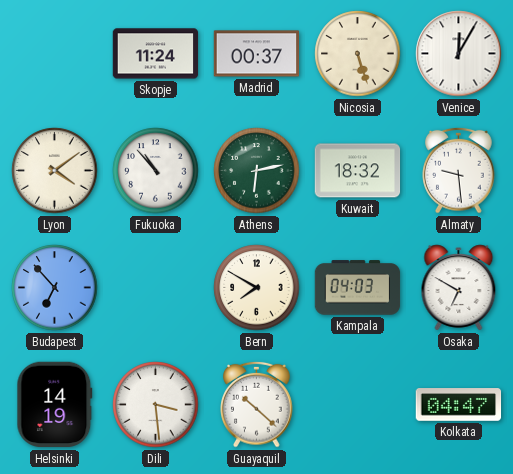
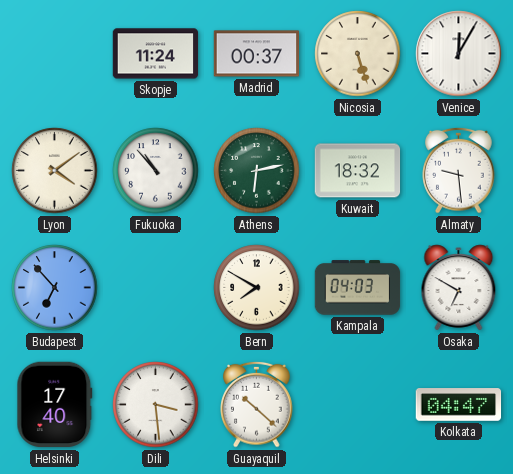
Helsinki: 14:19 -> 17:40
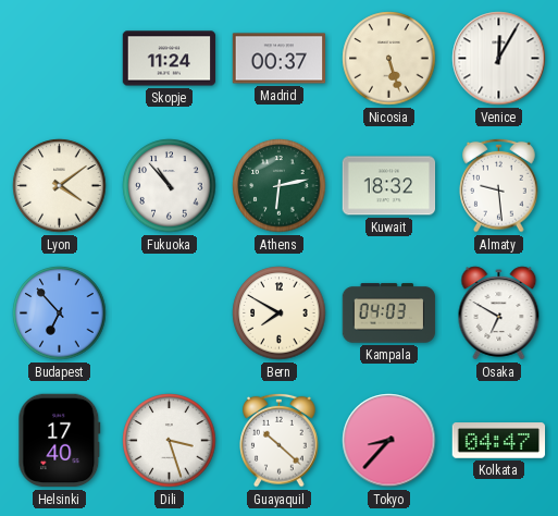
Dili: 3:29 -> 3:27
Tokyo: none -> 8:37
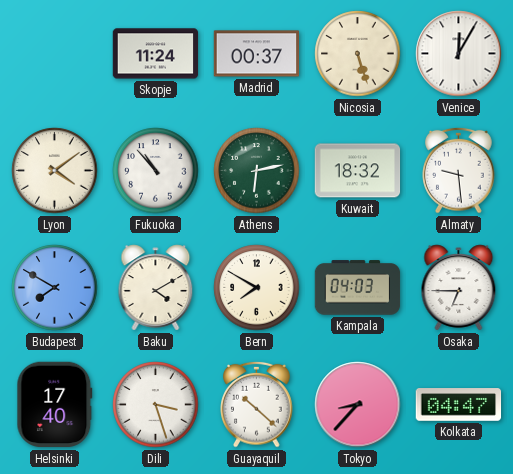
Budapest: 6:53 -> 7:50
Baku: none -> 4:10
Osaka: 6:50 -> 6:45
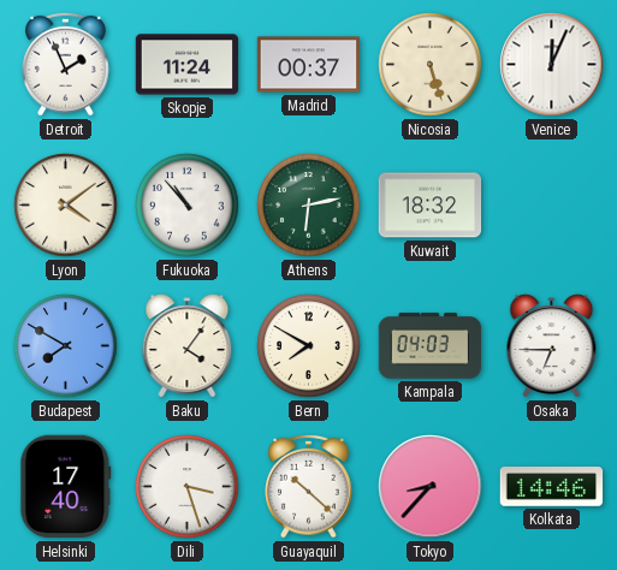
Detroit: none -> 1:56
Venice: 12:05 -> 12:04
Almaty: 9:29 -> none
Baku: 4:10 -> 4:06
Kolkata: 04:47 -> 14:46
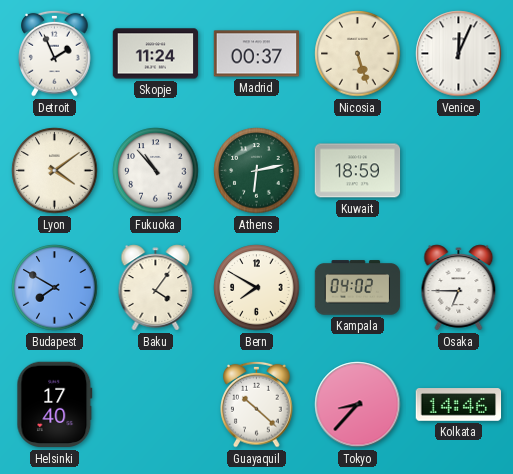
Kuwait: 18:32 -> 18:59
Kampala: 04:03 -> 04:02
Dili: 3:27 -> none
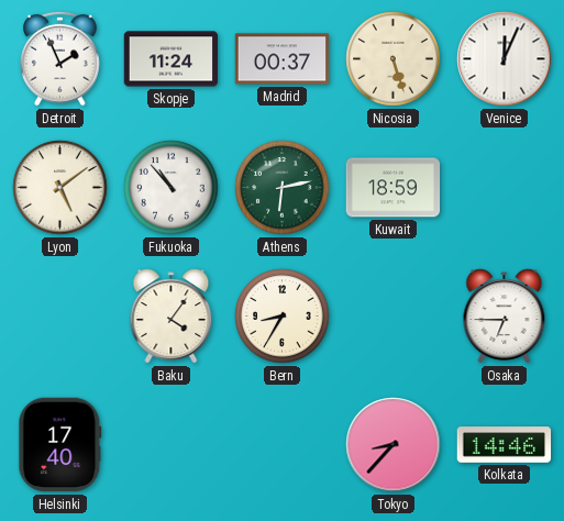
Lyon: 4:09 -> 5:09
Budapest: 7:50 -> none
Bern: 7:50 -> 8:35
Kampala: 04:02 -> none
Guayaquil: 10:22 -> none
